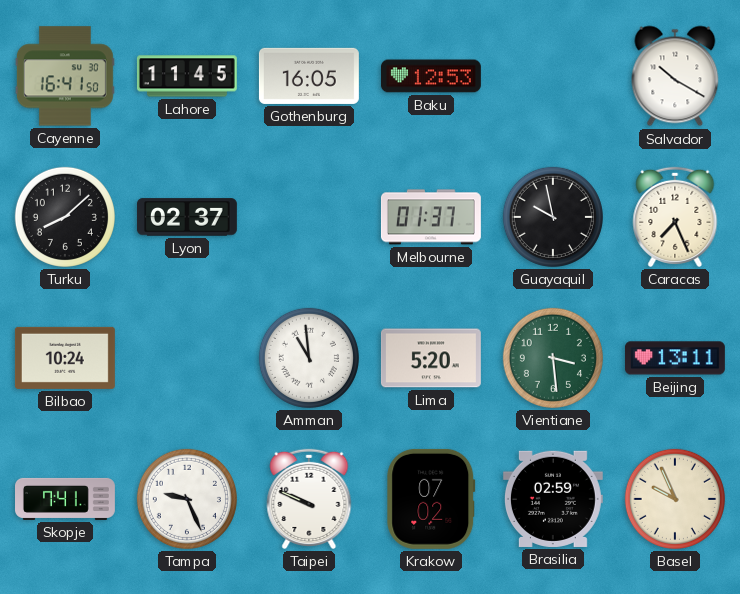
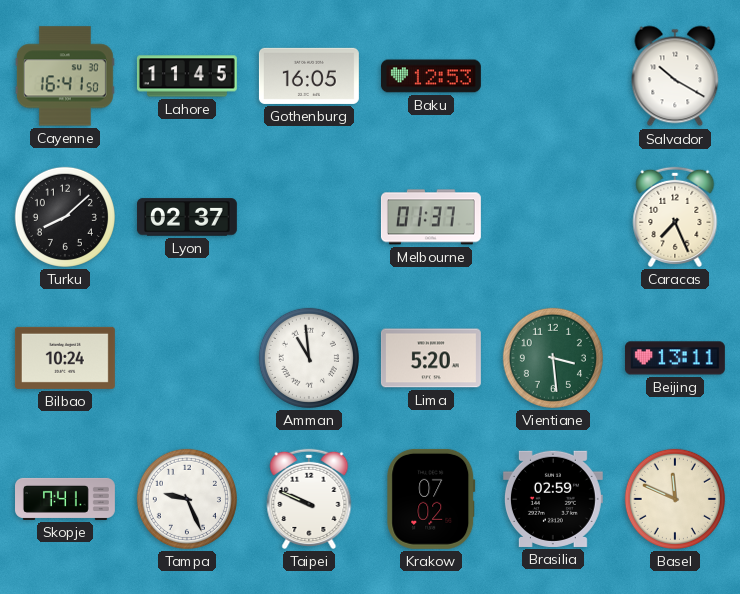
Guayaquil: 9:58 -> none
Basel: 9:56 -> 11:49
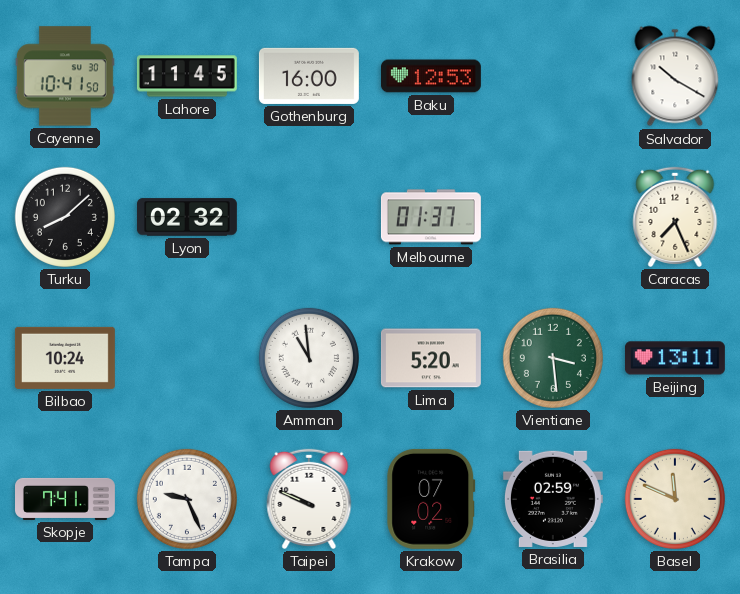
Cayenne: 16:41 -> 10:41
Gothenburg: 16:05 -> 16:00
Lyon: 02:37 -> 02:32
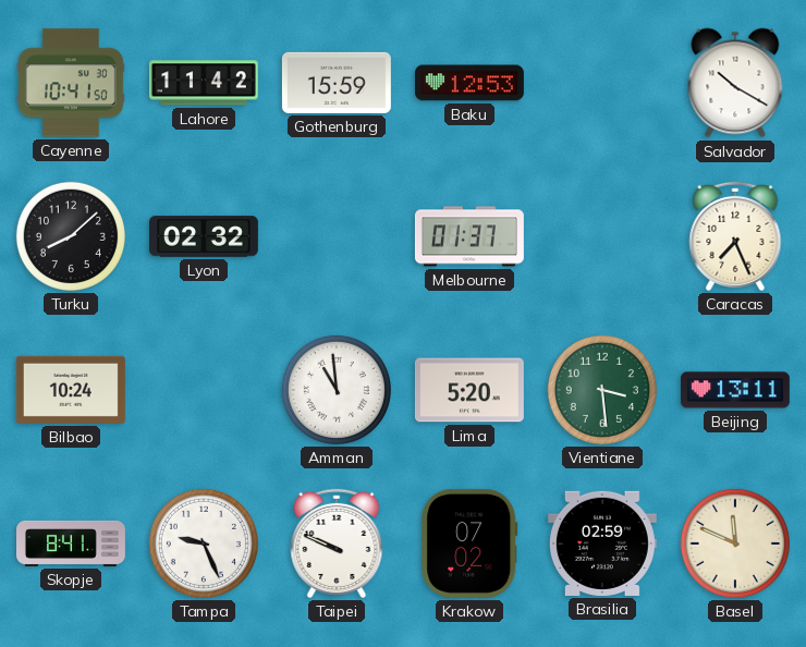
Lahore: 11:45 -> 11:42
Gothenburg: 16:00 -> 15:59
Skopje: 7:41 -> 8:41
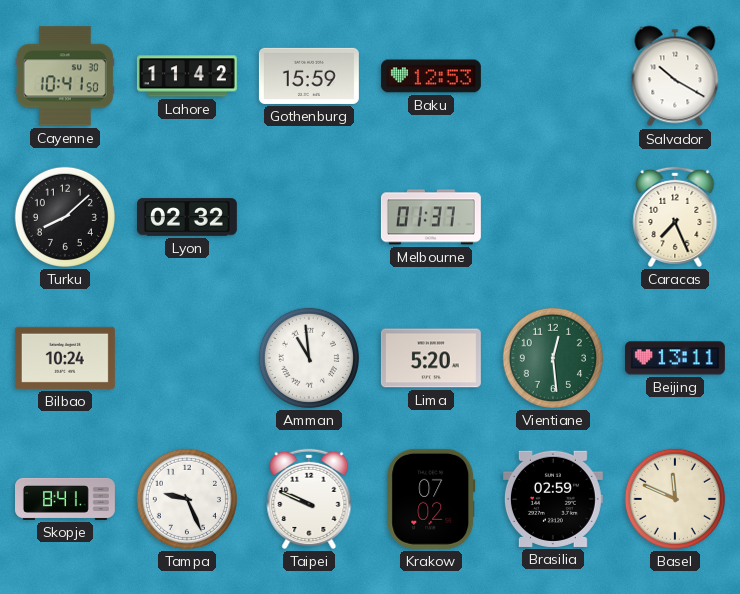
Vientiane: 3:29 -> 12:29
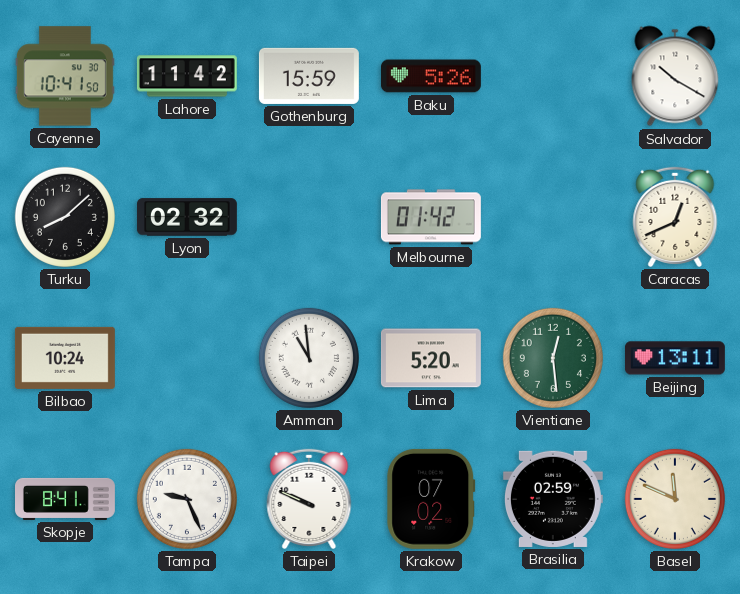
Baku: 12:53 -> 5:26
Melbourne: 01:37 -> 01:42
Caracas: 7:26 -> 12:41
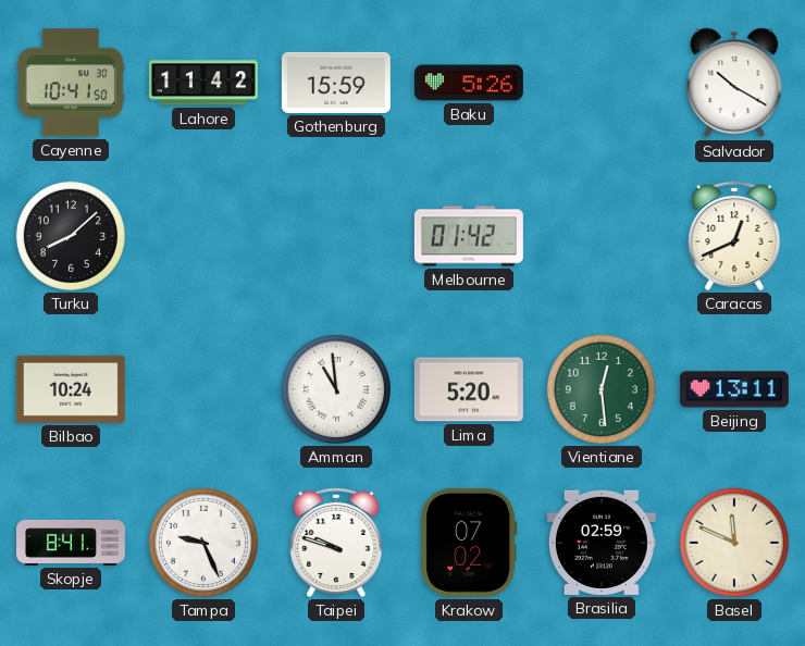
Lyon: 02:32 -> none
Taipei: 9:49 -> 9:48
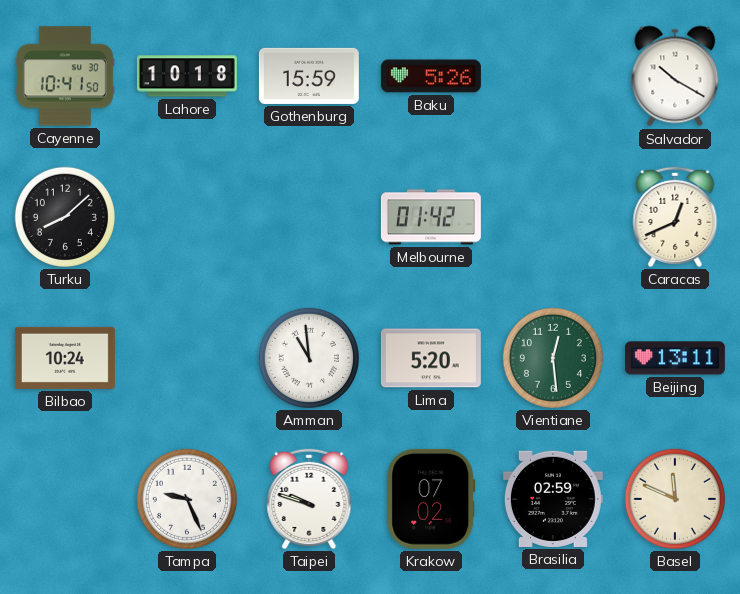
Lahore: 11:42 -> 10:18
Skopje: 8:41 -> none
